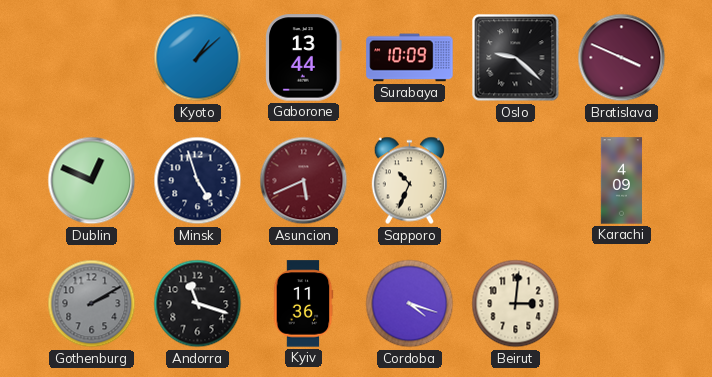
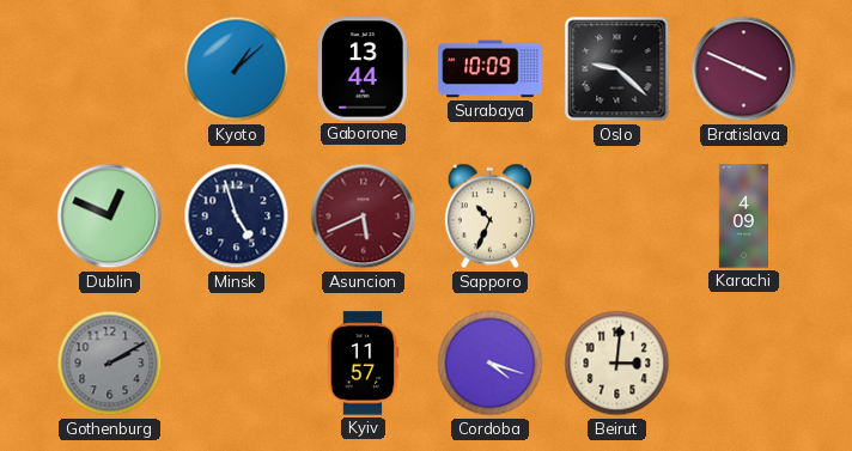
Andorra: 11:18 -> none
Kyiv: 11:36 -> 11:57
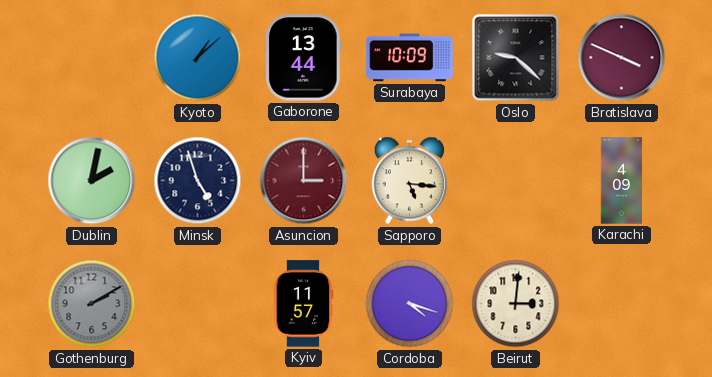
Dublin: 12:49 -> 2:02
Asuncion: 5:41 -> 3:00
Sapporo: 10:34 -> 5:16
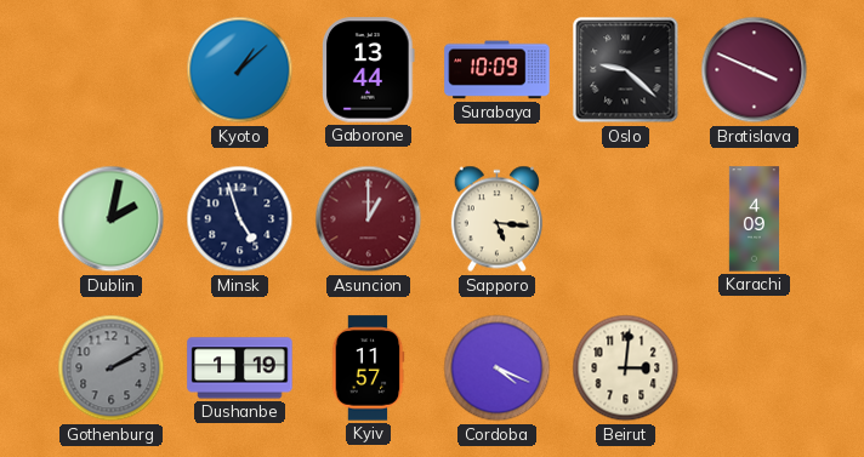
Asuncion: 3:00 -> 1:00
Dushanbe: none -> 1:19
Cordoba: 4:18 -> 4:19
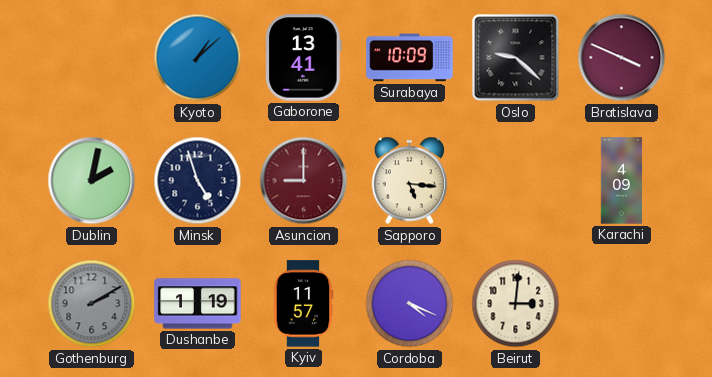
Gaborone: 13:44 -> 13:41
Asuncion: 1:00 -> 9:00
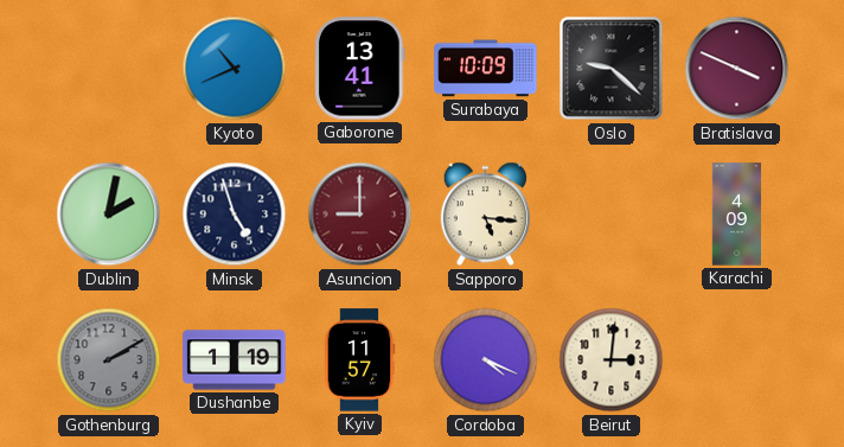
Kyoto: 1:08 -> 10:41
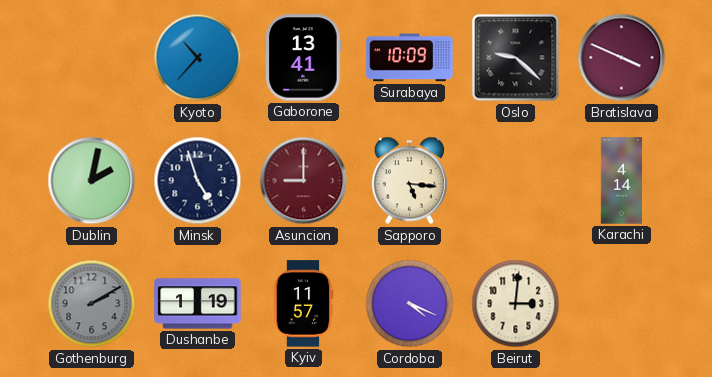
Kyoto: 10:41 -> 10:37
Karachi: 4:09 -> 4:14
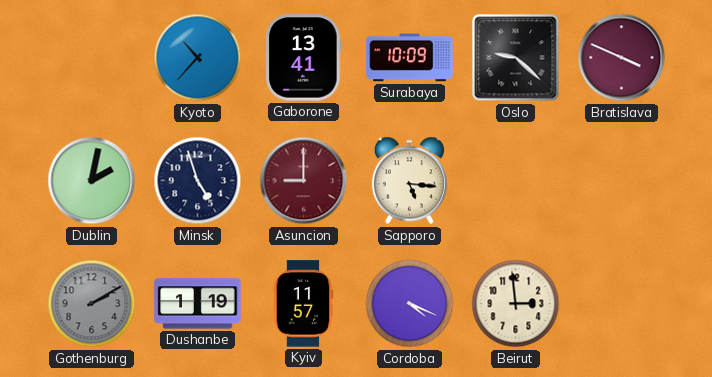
Karachi: 4:14 -> none
Beirut: 3:01 -> 2:59
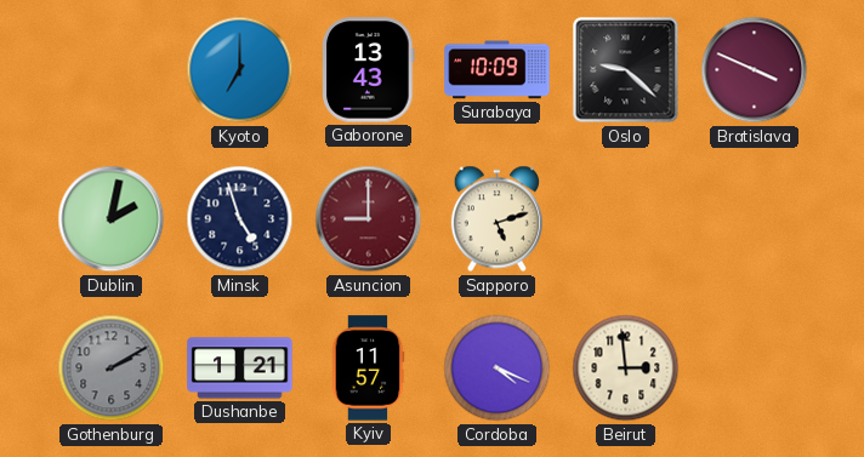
Kyoto: 10:37 -> 7:00
Gaborone: 13:41 -> 13:43
Sapporo: 5:16 -> 5:12
Dushanbe: 1:19 -> 1:21
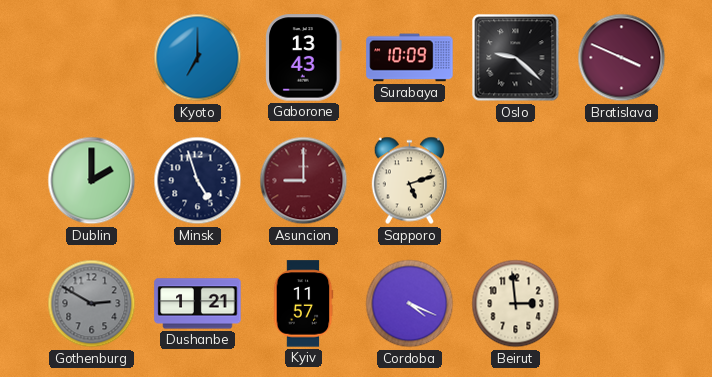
Dublin: 2:02 -> 2:00
Gothenburg: 2:10 -> 2:50
